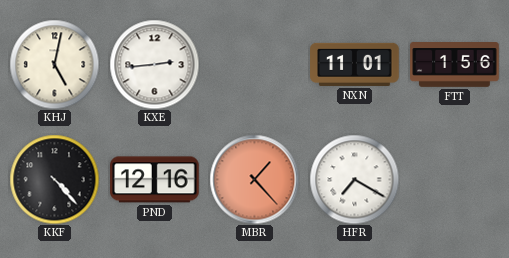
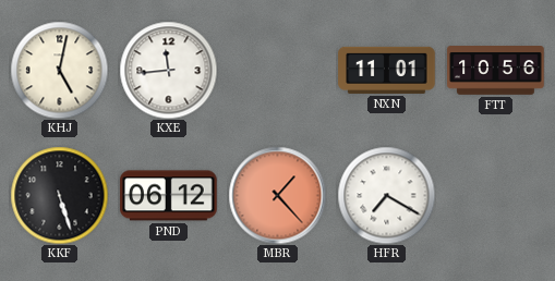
KXE: 2:44 -> 11:44
FTT: 1:56 -> 10:56
KKF: 4:23 -> 5:27
PND: 12:16 -> 06:12
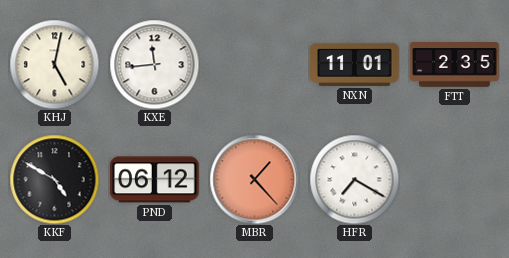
FTT: 10:56 -> 2:35
KKF: 5:27 -> 4:50
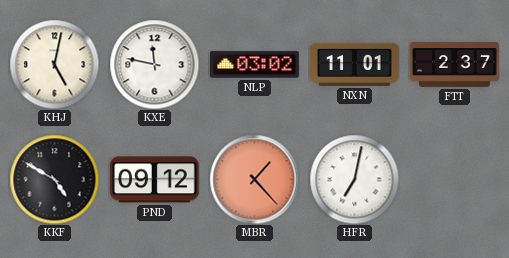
KXE: 11:44 -> 11:47
NLP: none -> 03:02
FTT: 2:35 -> 2:37
PND: 06:12 -> 09:12
HFR: 7:20 -> 7:02
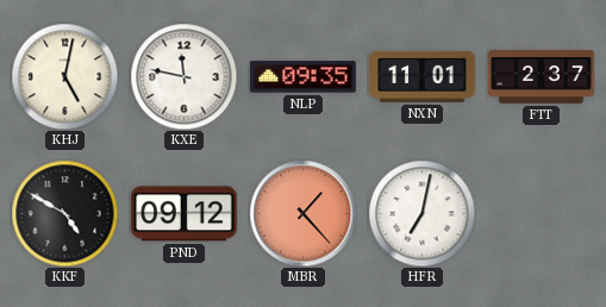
NLP: 03:02 -> 09:35
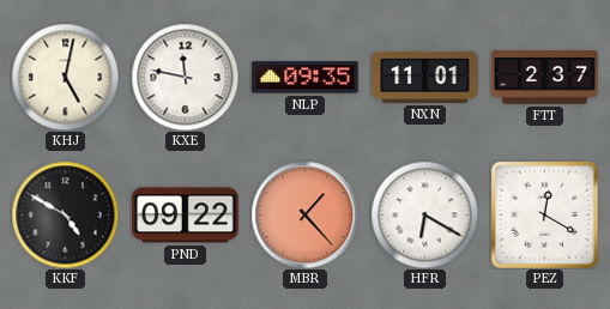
PND: 09:12 -> 09:22
HFR: 7:02 -> 6:20
PEZ: none -> 12:20
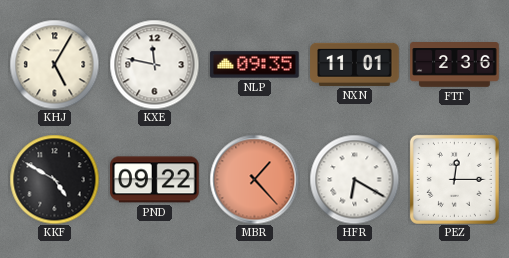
KHJ: 5:02 -> 5:05
FTT: 2:37 -> 2:36
PEZ: 12:20 -> 12:15
